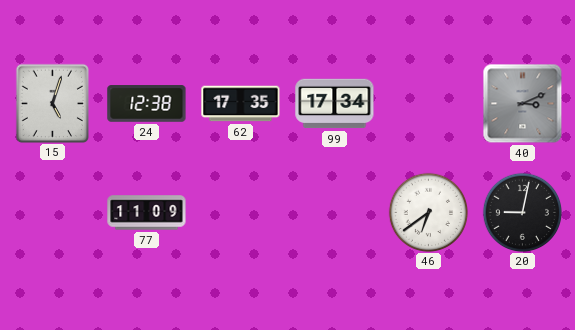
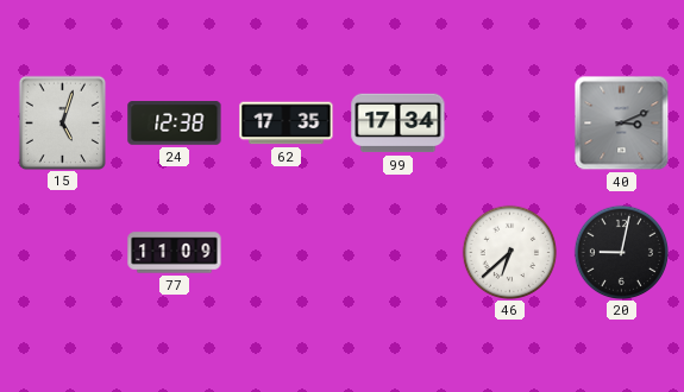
46: 6:39 -> 6:38
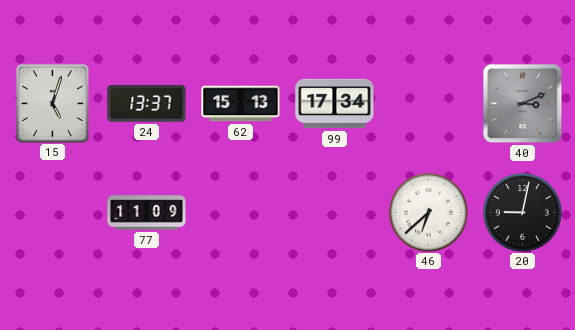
24: 12:38 -> 13:37
62: 17:35 -> 15:13
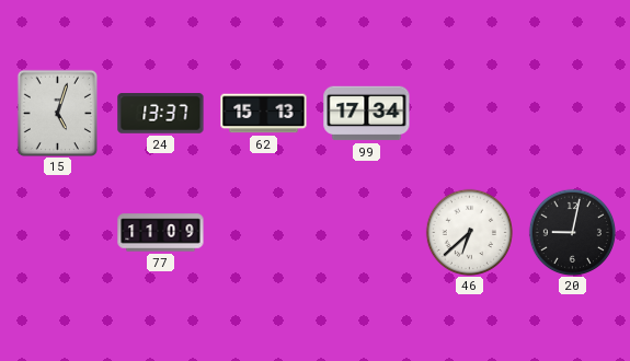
40: 3:11 -> none
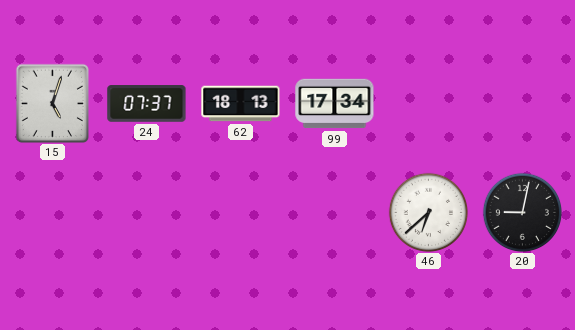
24: 13:37 -> 07:37
62: 15:13 -> 18:13
77: 11:09 -> none
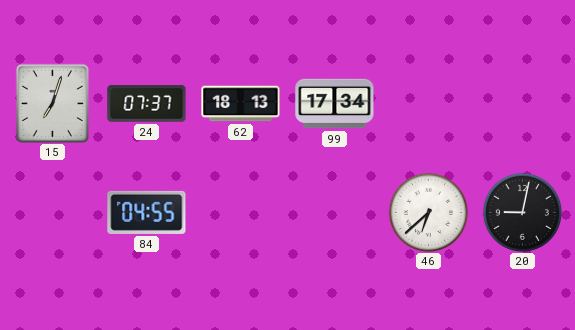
15: 5:03 -> 7:03
84: none -> 04:55
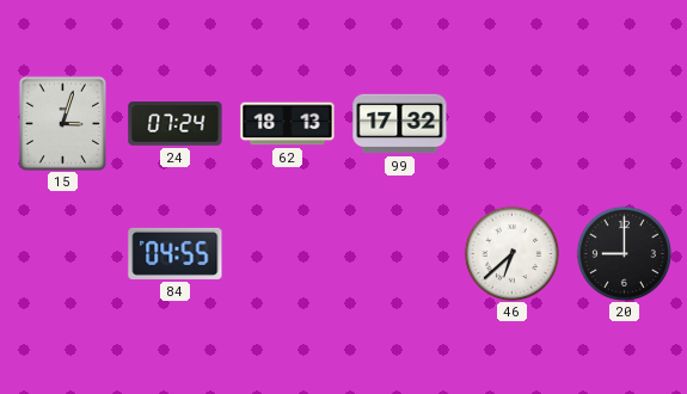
15: 7:03 -> 3:03
24: 07:37 -> 07:24
99: 17:34 -> 17:32
20: 9:02 -> 9:00
